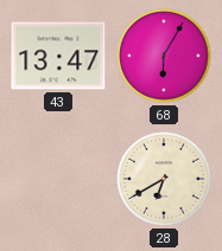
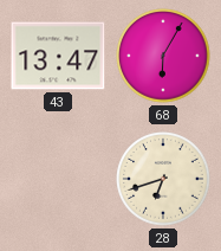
28: 6:40 -> 6:42
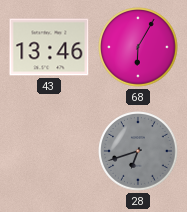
43: 13:47 -> 13:46
28 dial: cream -> grey
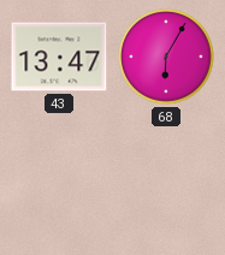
43: 13:46 -> 13:47
28: 6:42 -> none
